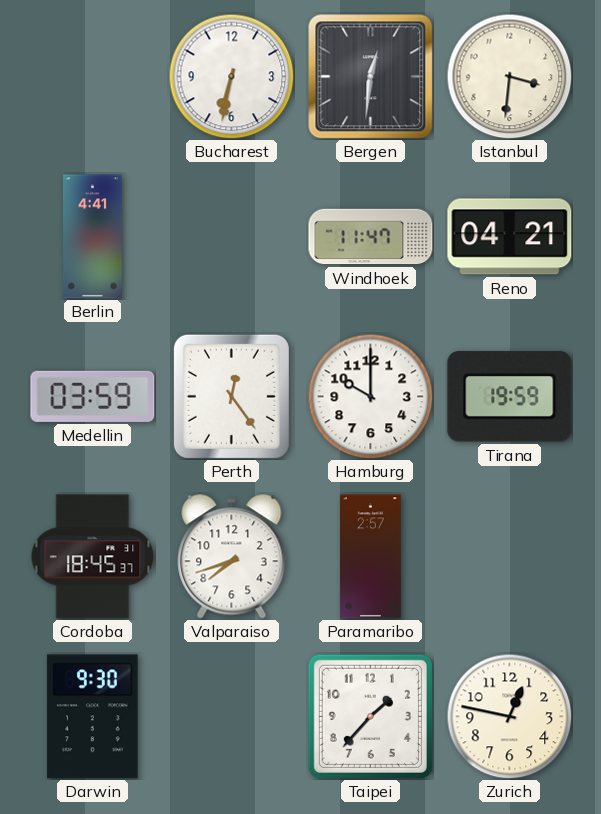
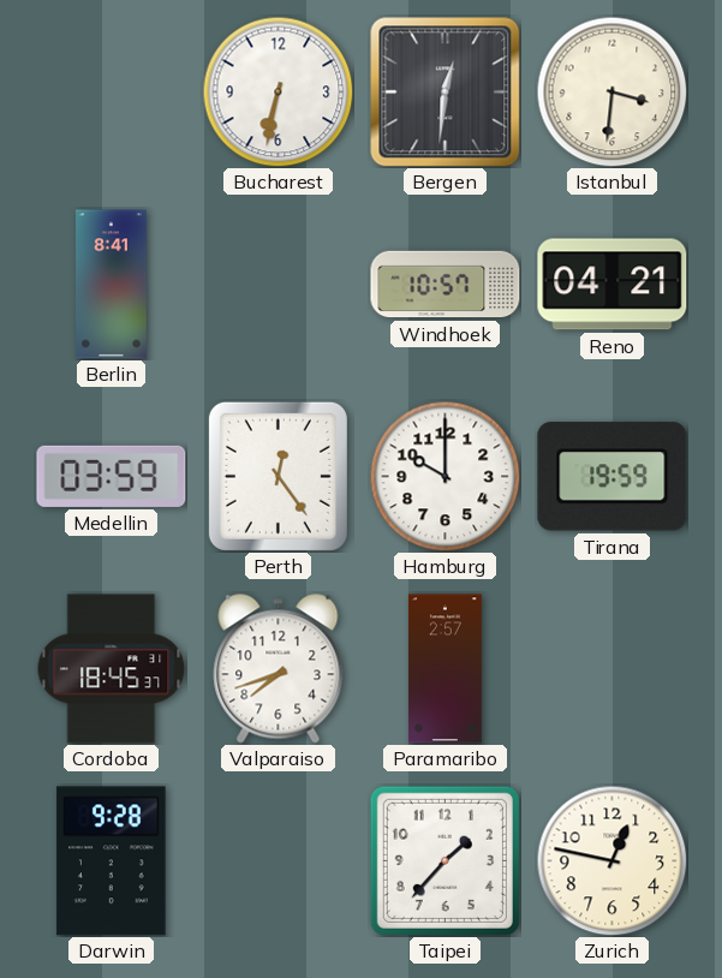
Berlin: 4:41 -> 8:41
Windhoek: 11:47 -> 10:57
Darwin: 9:30 -> 9:28
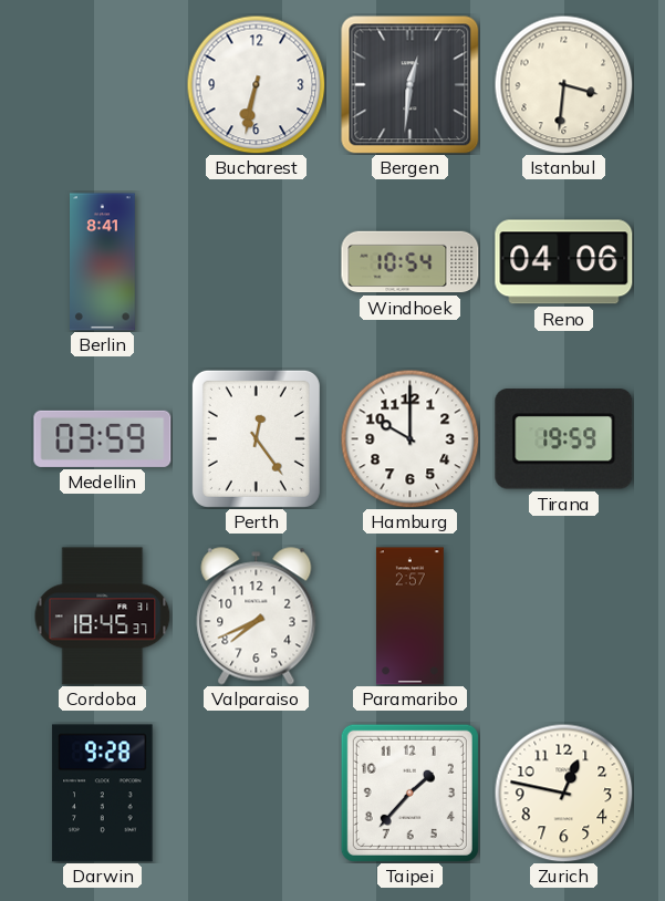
Windhoek: 10:57 -> 10:54
Reno: 04:21 -> 04:06
Valparaiso: 7:42 -> 7:41
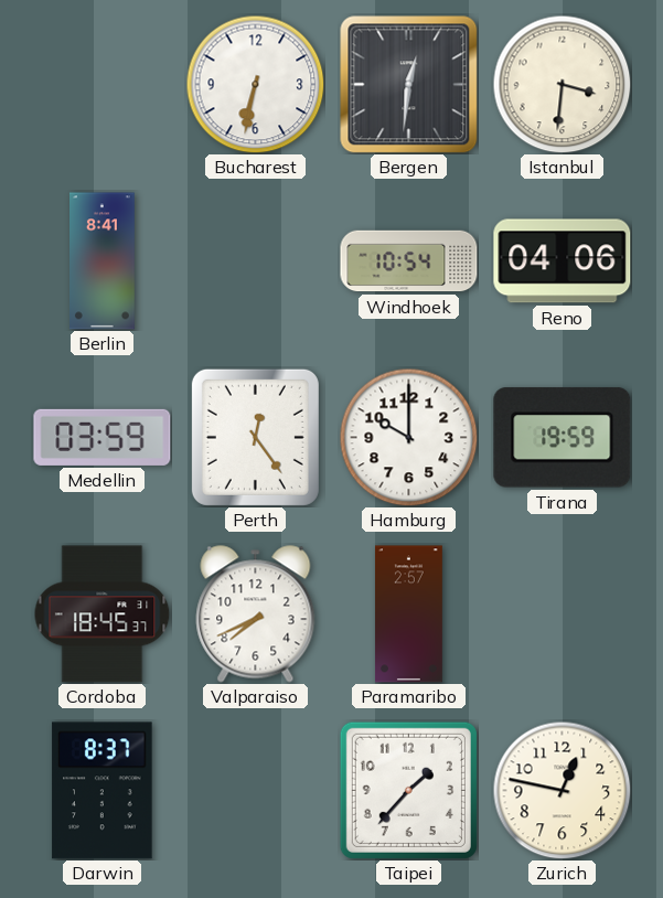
Darwin: 9:28 -> 8:37
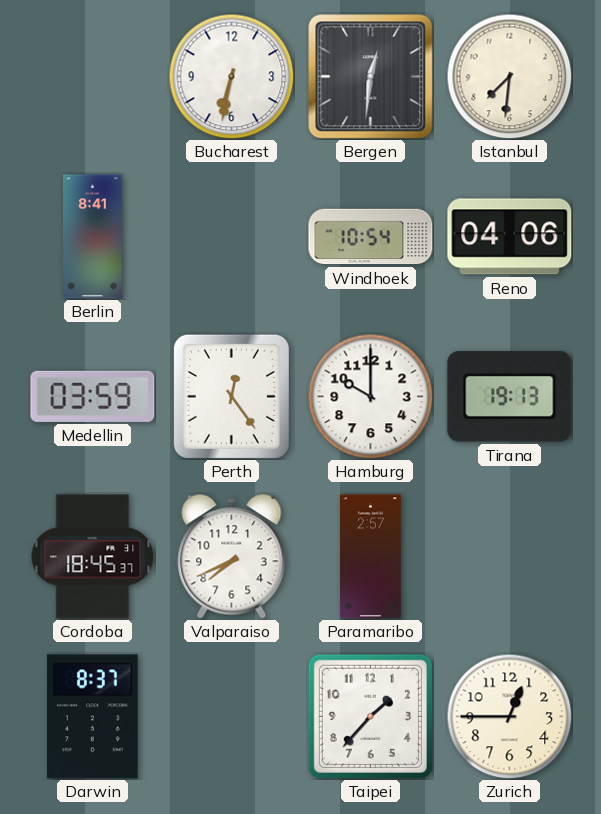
Istanbul: 3:31 -> 7:31
Tirana: 19:59 -> 19:13
Zurich: 12:47 -> 12:45
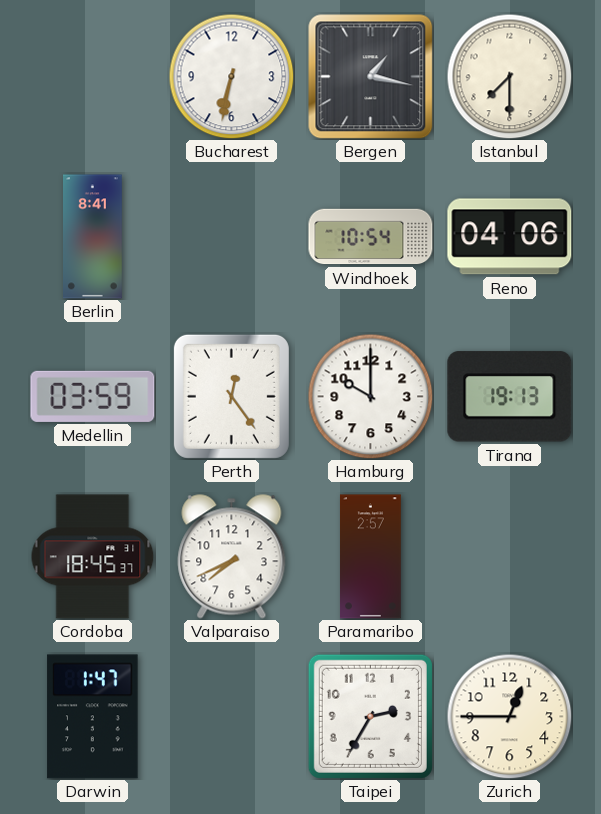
Bergen: 12:31 -> 1:17
Istanbul: 7:31 -> 7:30
Darwin: 8:37 -> 1:47
Taipei: 1:37 -> 2:35
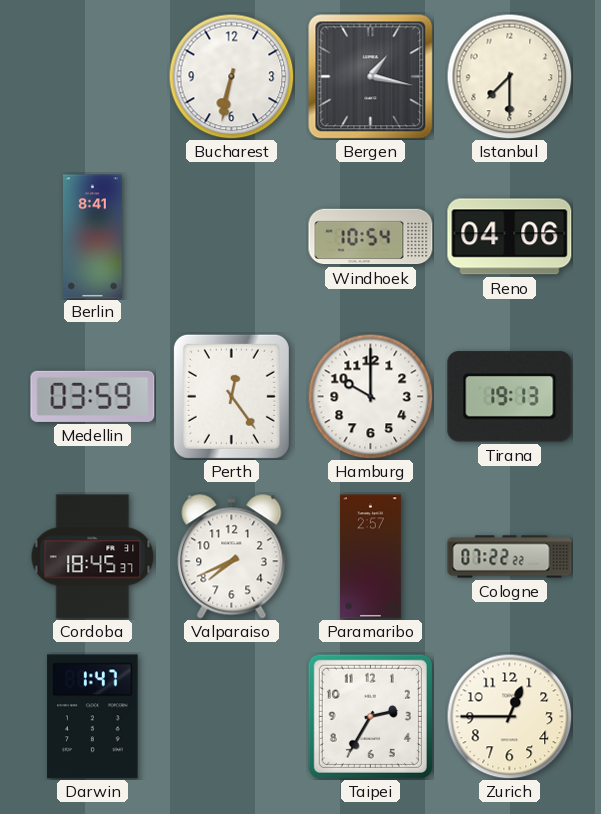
Cologne: none -> 07:22
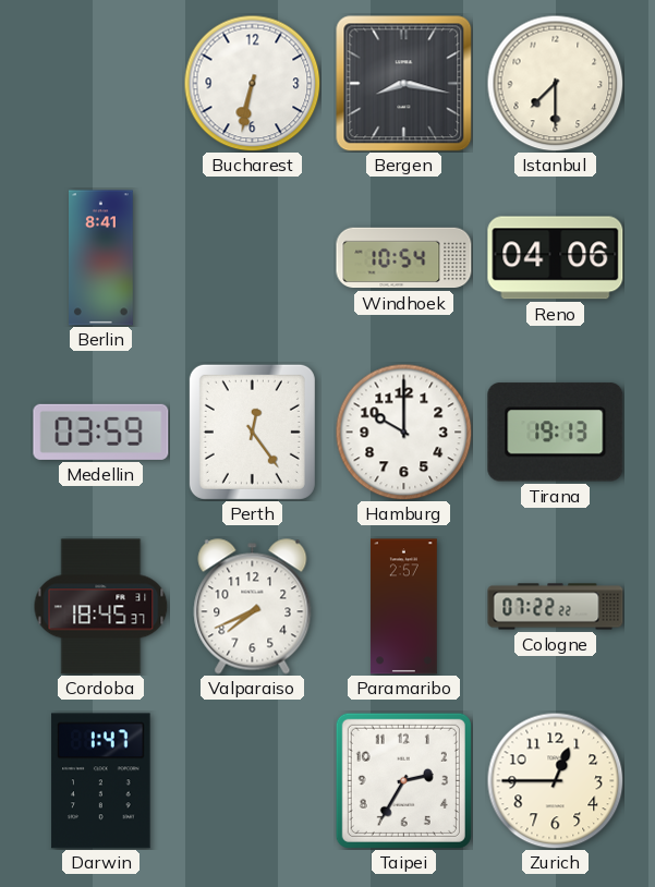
Bergen: 1:17 -> 8:17
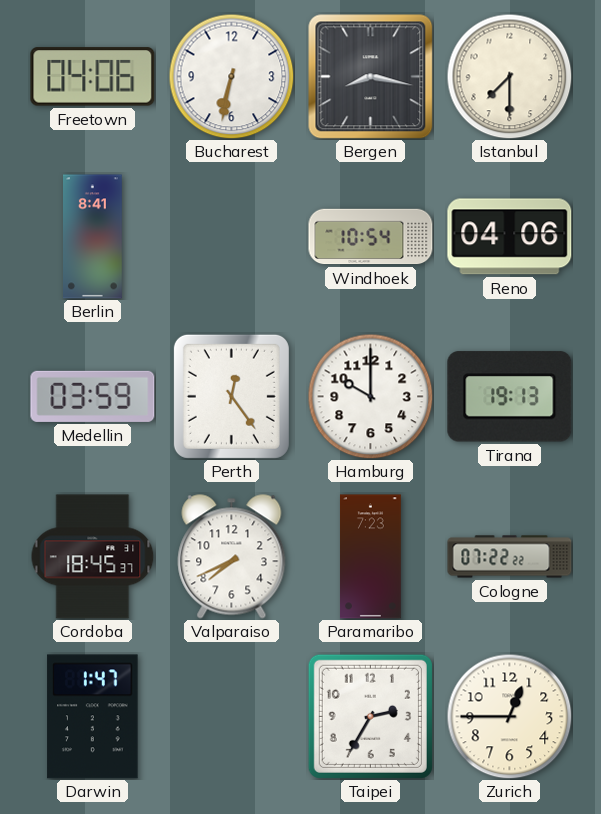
Freetown: none -> 04:06
Paramaribo: 2:57 -> 7:23
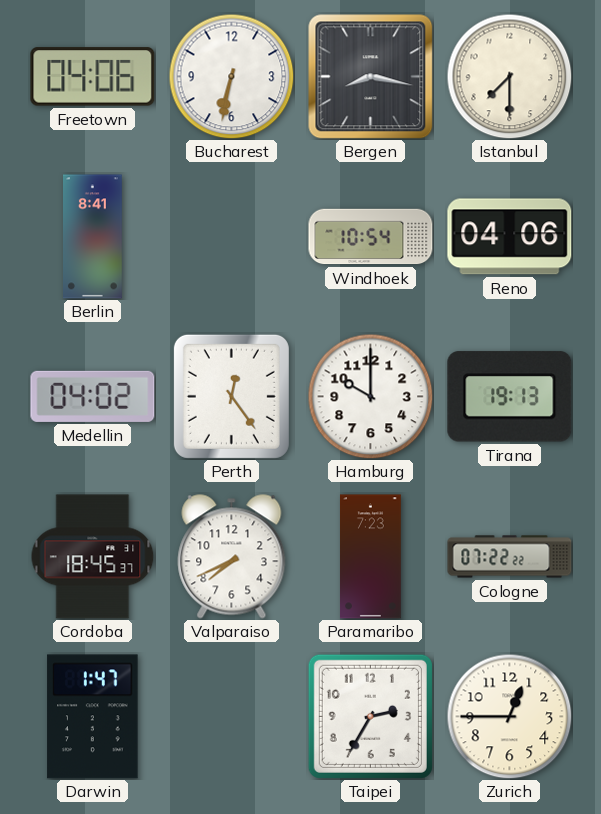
Medellin: 03:59 -> 04:02
